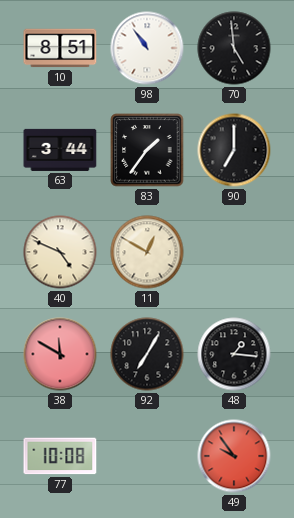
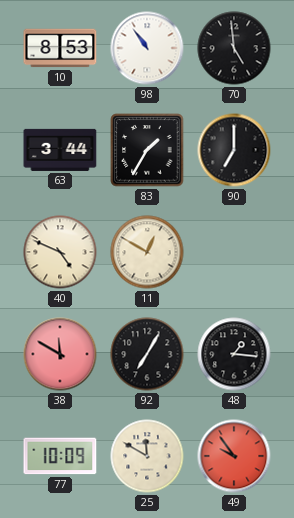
10: 8:51 -> 8:53
83: 1:36 -> 1:35
77: 10:08 -> 10:09
25: none -> 11:50
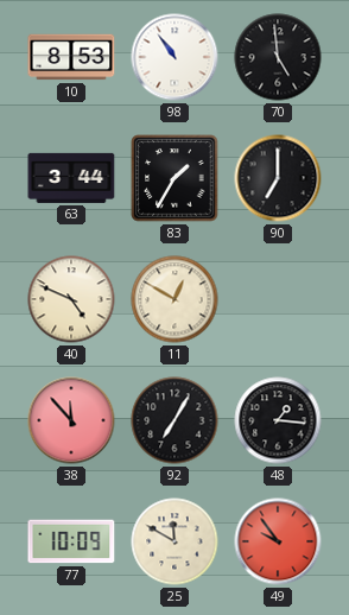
38: 11:50 -> 11:53
